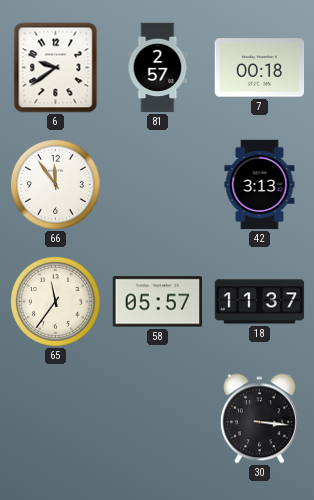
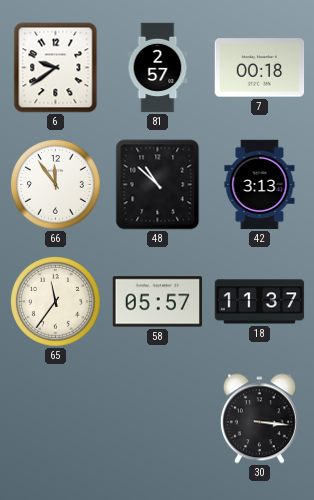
48: none -> 10:52
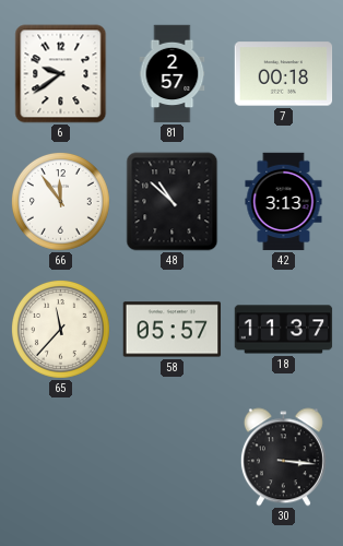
65: 11:36 -> 11:37
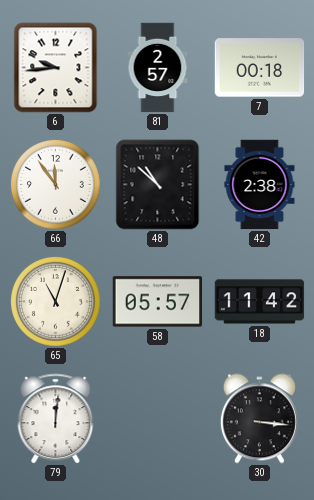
6: 9:39 -> 9:44
42: 3:13 -> 2:38
65: 11:37 -> 11:03
18: 11:37 -> 11:42
79: none -> 12:01
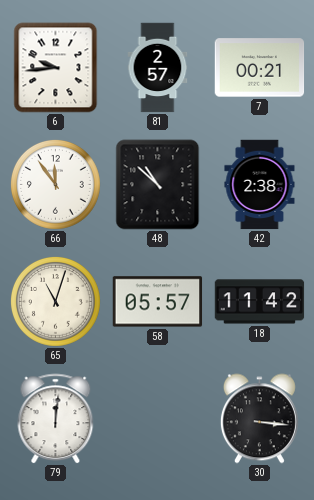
7: 00:18 -> 00:21
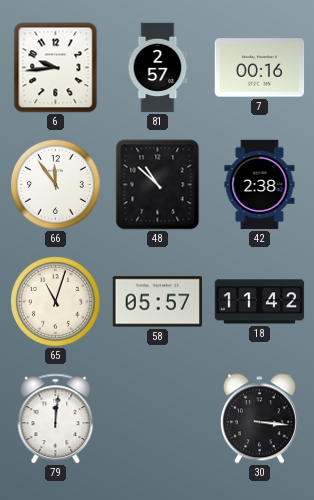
7: 00:21 -> 00:16
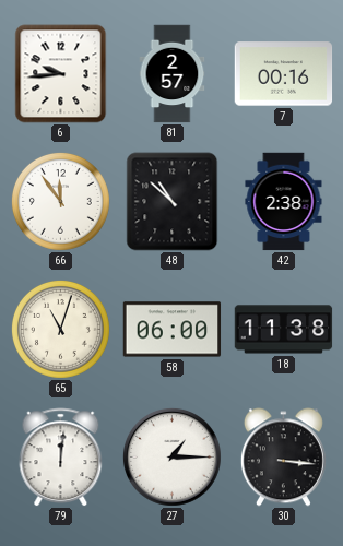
58: 05:57 -> 06:00
18: 11:42 -> 11:38
27: none -> 1:15
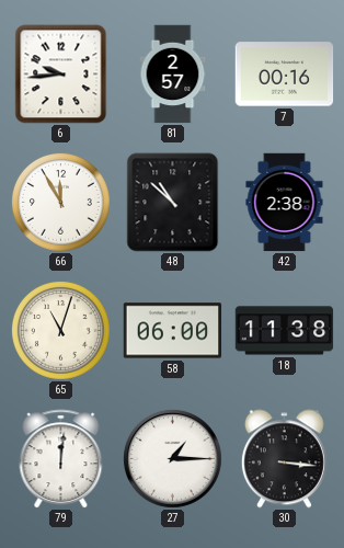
66: 11:54 -> 11:55
